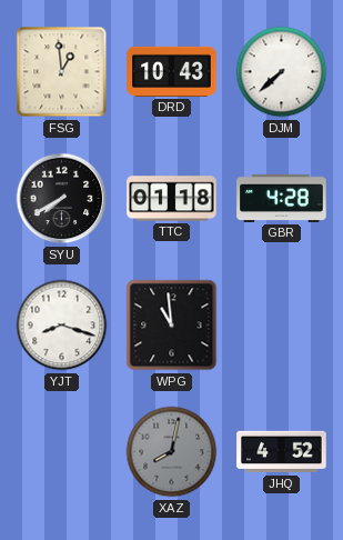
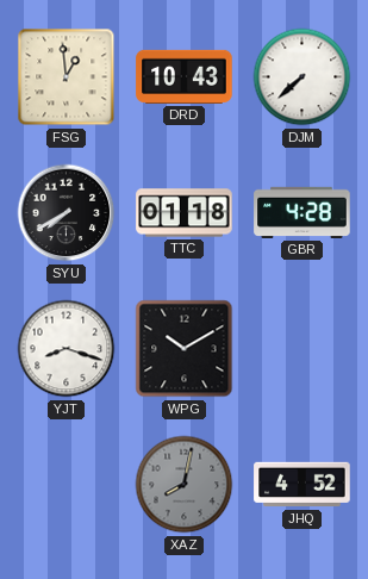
WPG: 10:59 -> 10:10
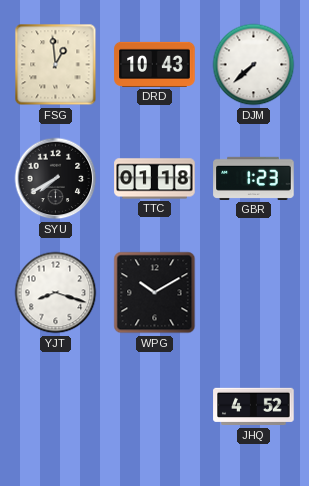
GBR: 4:28 -> 1:23
XAZ: 8:02 -> none
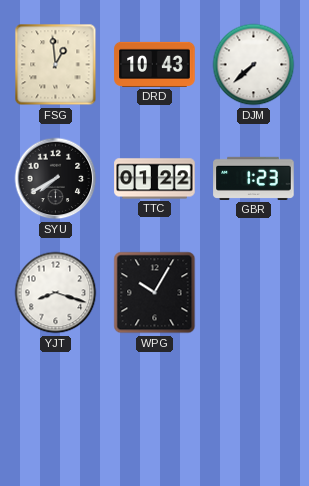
TTC: 01:18 -> 01:22
WPG: 10:10 -> 10:05
JHQ: 4:52 -> none
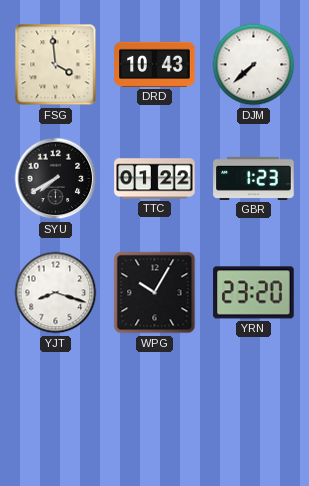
FSG: 12:59 -> 3:59
YRN: none -> 23:20
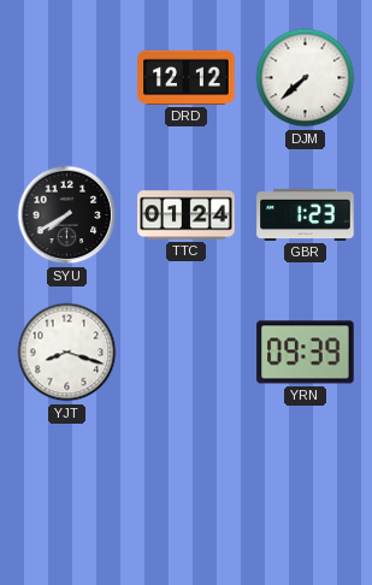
FSG: 3:59 -> none
DRD: 10:43 -> 12:12
TTC: 01:22 -> 01:24
WPG: 10:05 -> none
YRN: 23:20 -> 09:39
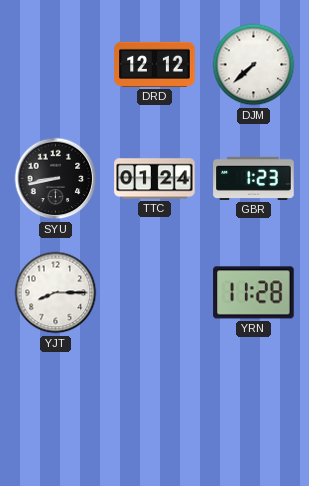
SYU: 7:40 -> 8:43
YJT: 8:18 -> 8:15
YRN: 09:39 -> 11:28
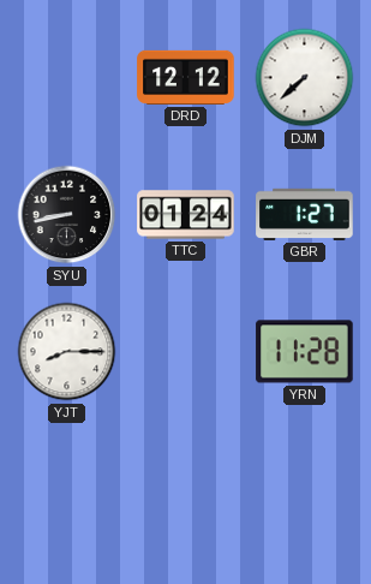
GBR: 1:23 -> 1:27
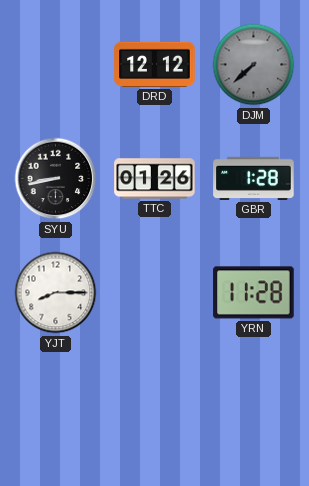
DJM dial: white -> grey
TTC: 01:24 -> 01:26
GBR: 1:27 -> 1:28
